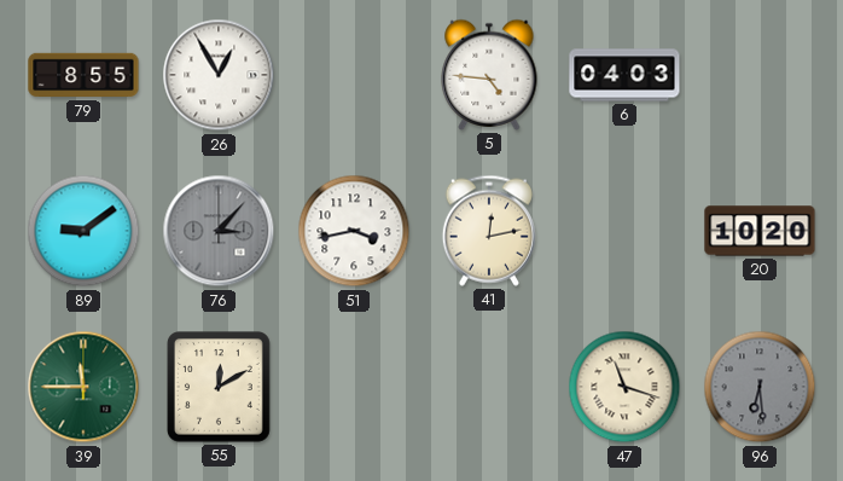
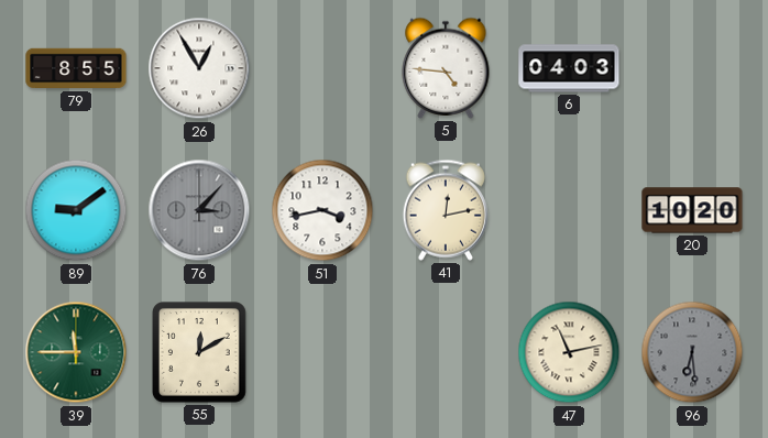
47: 11:18 -> 11:13
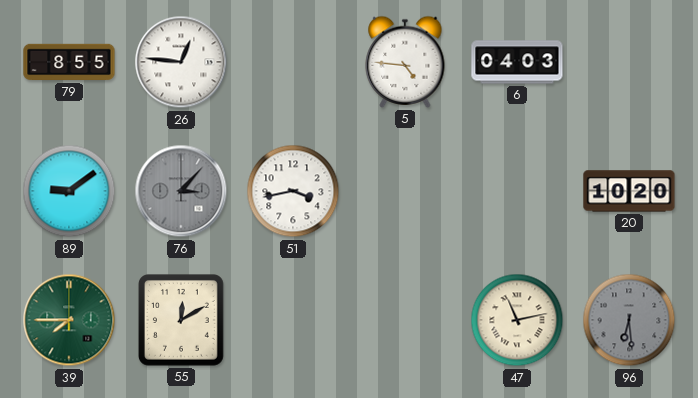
26: 12:55 -> 12:46
41: 12:13 -> none
39: 11:45 -> 7:45
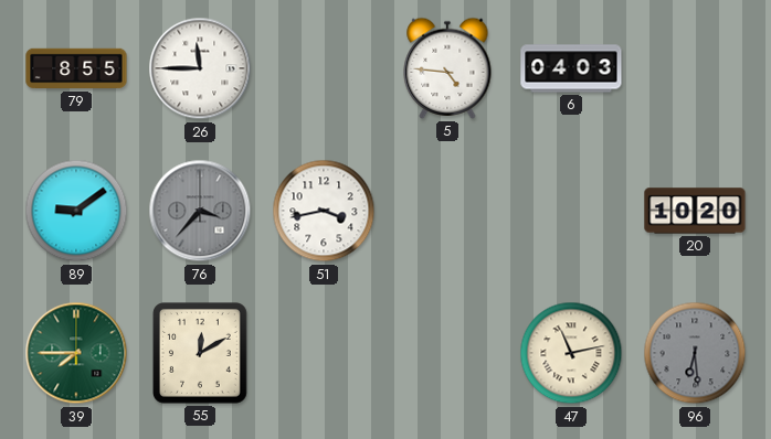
26: 12:46 -> 11:45
76: 3:07 -> 3:37
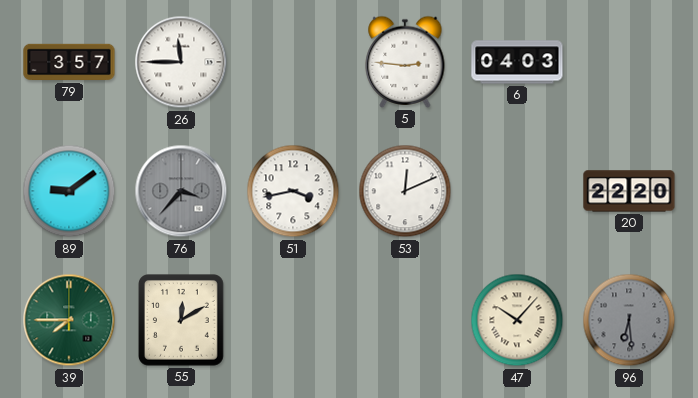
79: 8:55 -> 3:57
5: 4:46 -> 2:46
53: none -> 12:11
20: 10:20 -> 22:20
47: 11:13 -> 10:07
